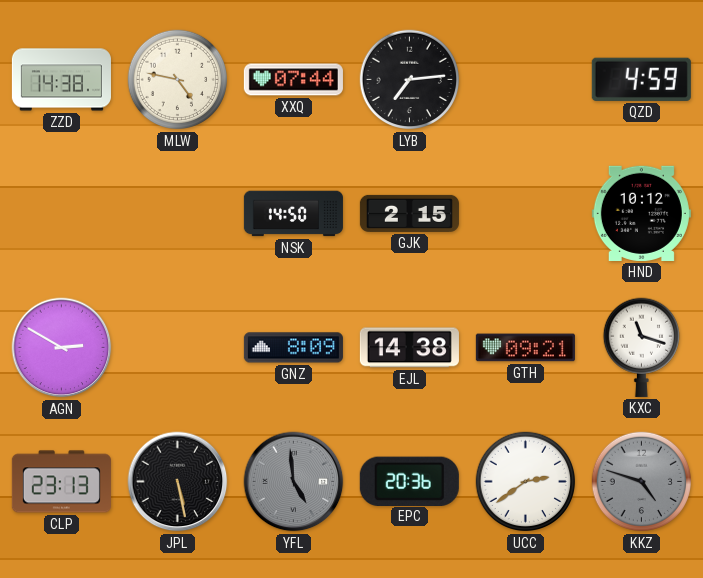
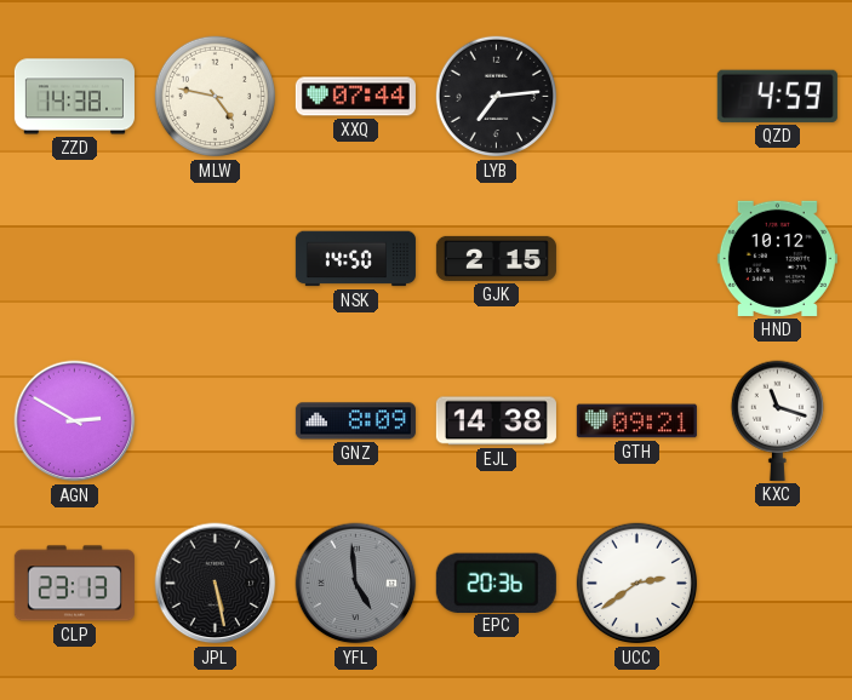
KKZ: 4:48 -> none
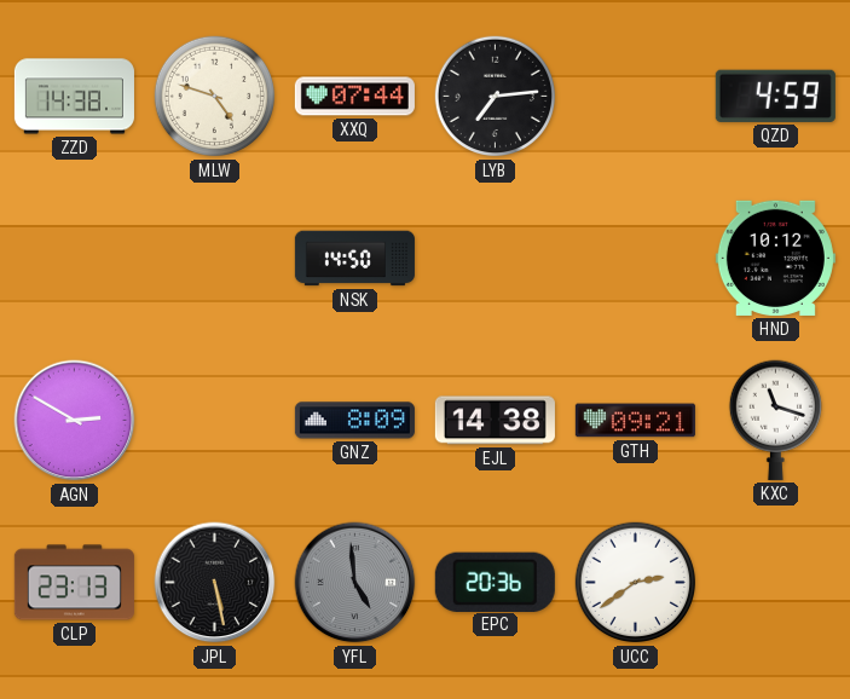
MLW: 4:47 -> 4:48
GJK: 2:15 -> none
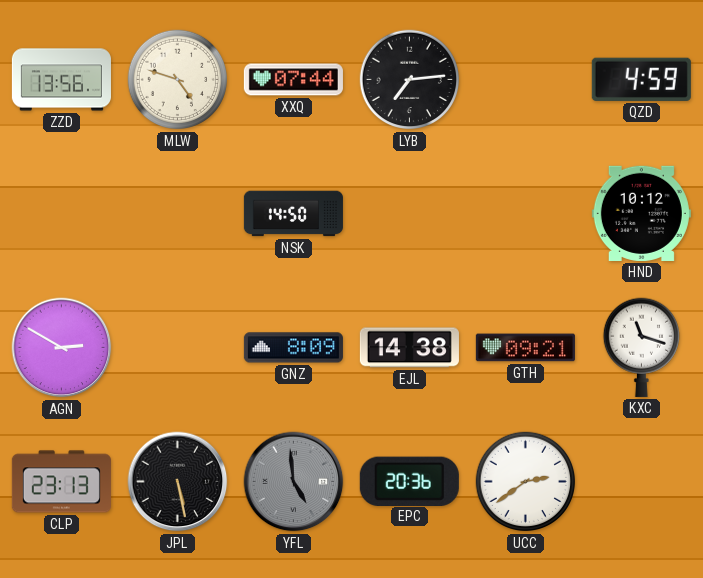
ZZD: 14:38 -> 13:56
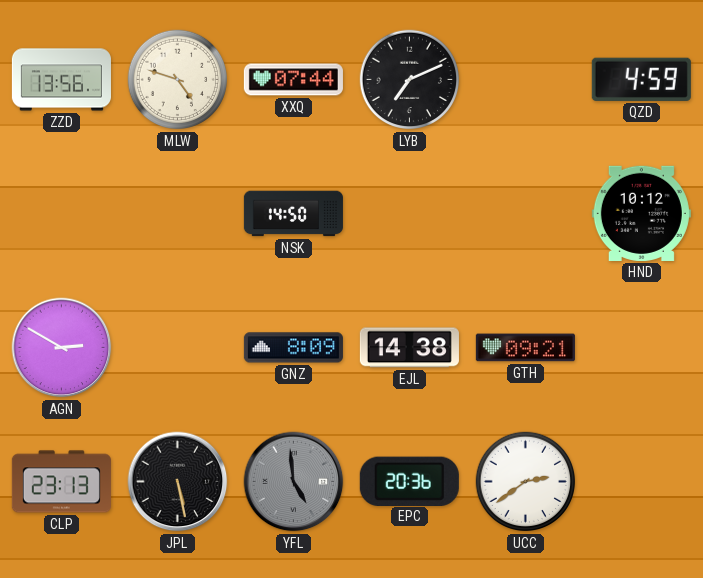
LYB: 7:14 -> 7:11
KXC: 11:18 -> none
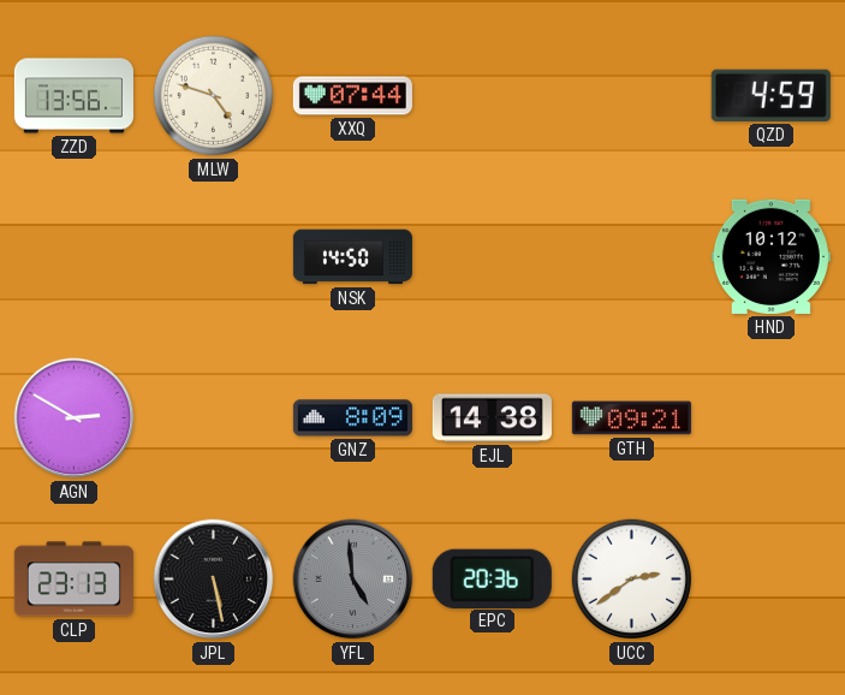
LYB: 7:11 -> none
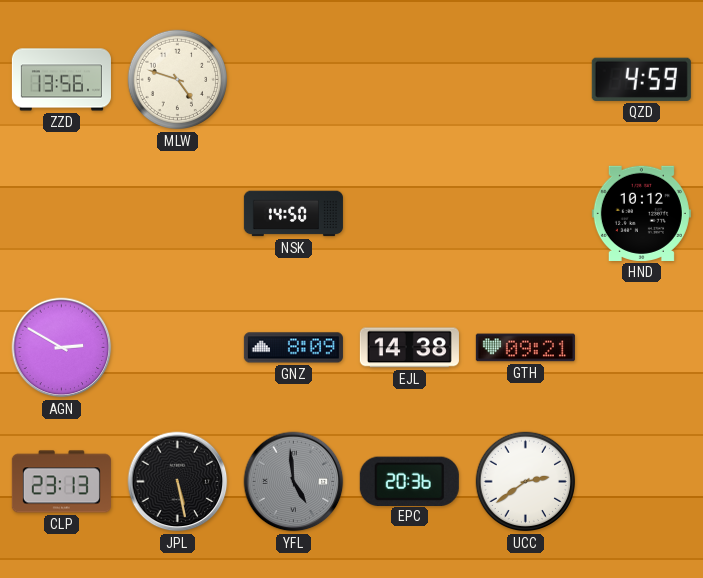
XXQ: 07:44 -> none
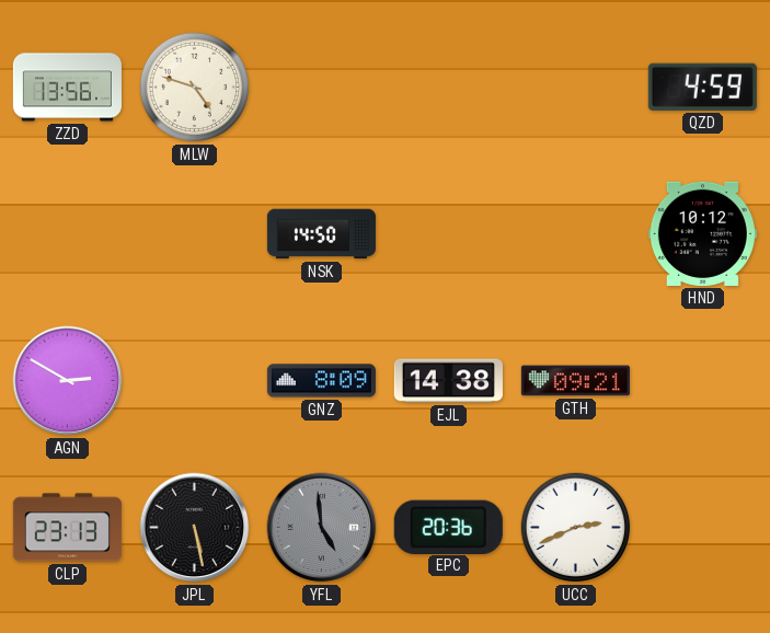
UCC: 2:39 -> 2:41
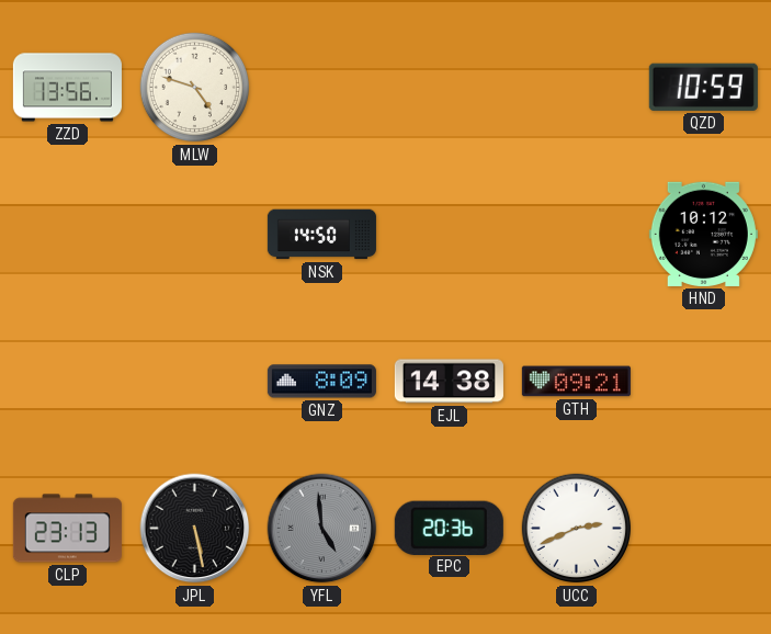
QZD: 4:59 -> 10:59
AGN: 2:50 -> none
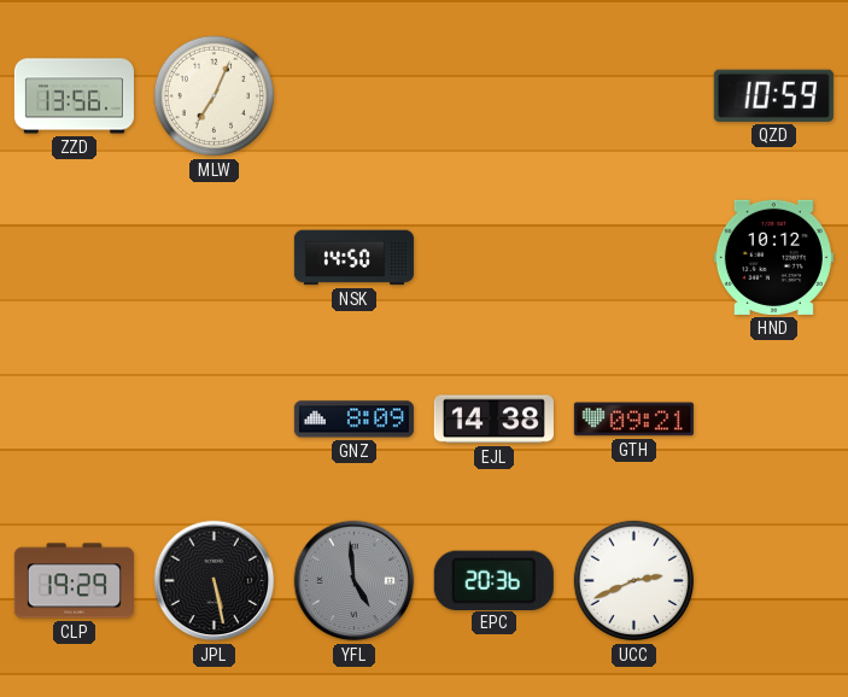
MLW: 4:48 -> 7:04
CLP: 23:13 -> 19:29
